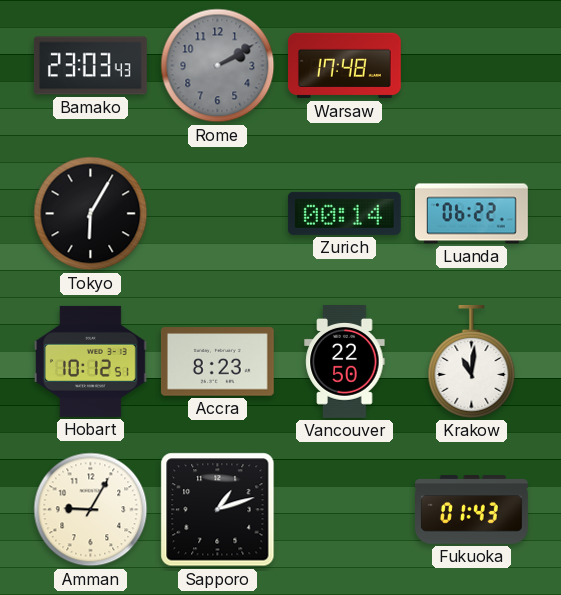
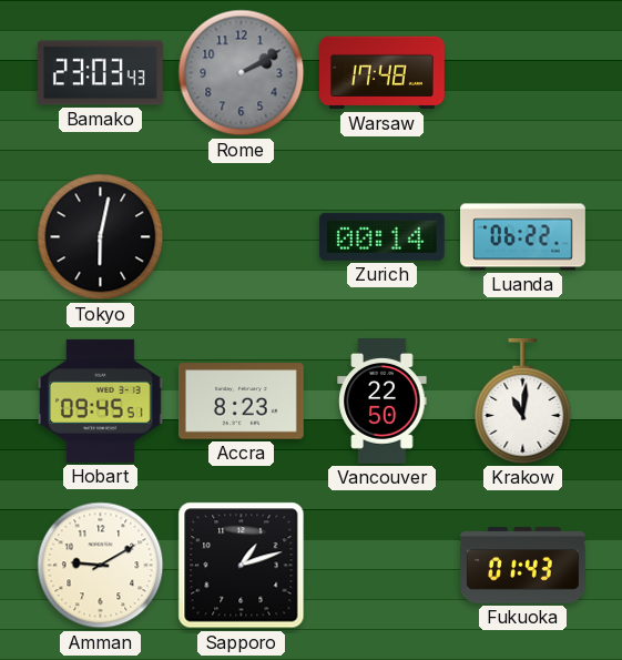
Tokyo: 6:05 -> 6:02
Hobart: 10:12 -> 09:45
Amman: 9:05 -> 9:10
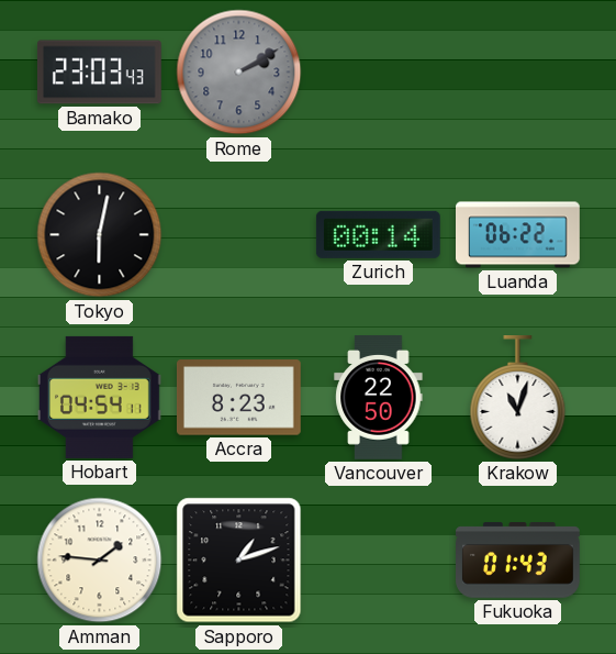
Warsaw: 17:48 -> none
Hobart: 09:45 -> 04:54
Krakow: 11:01 -> 11:03
Amman: 9:10 -> 1:46
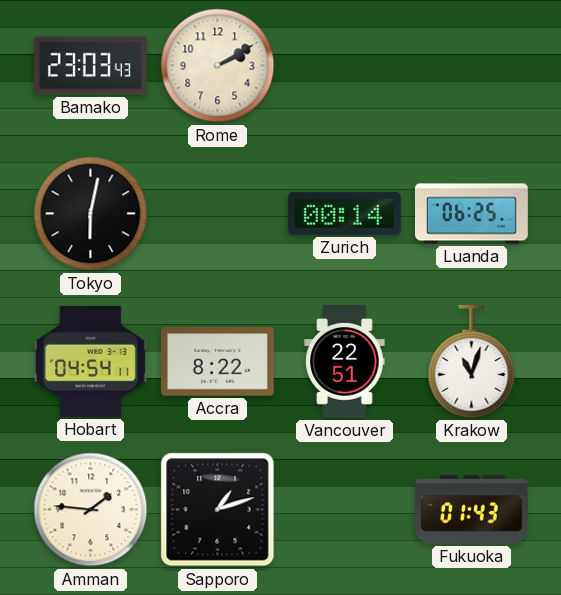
Rome dial: grey -> cream
Luanda: 06:22 -> 06:25
Accra: 8:23 -> 8:22
Vancouver: 22:50 -> 22:51
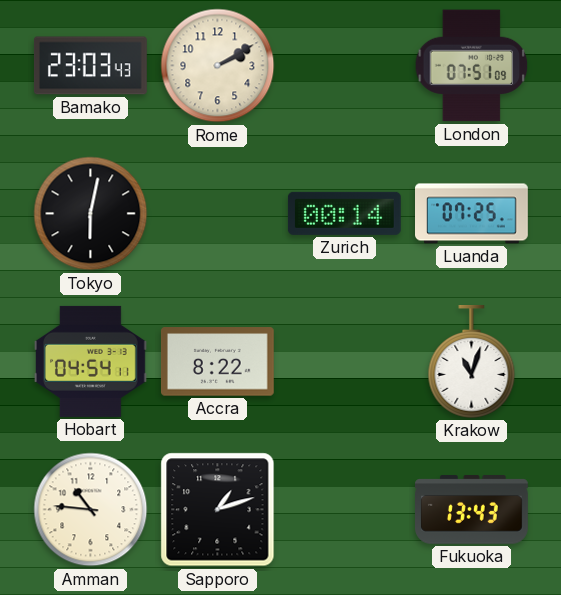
London: none -> 07:51
Luanda: 06:25 -> 07:25
Vancouver: 22:51 -> none
Amman: 1:46 -> 10:46
Fukuoka: 01:43 -> 13:43
